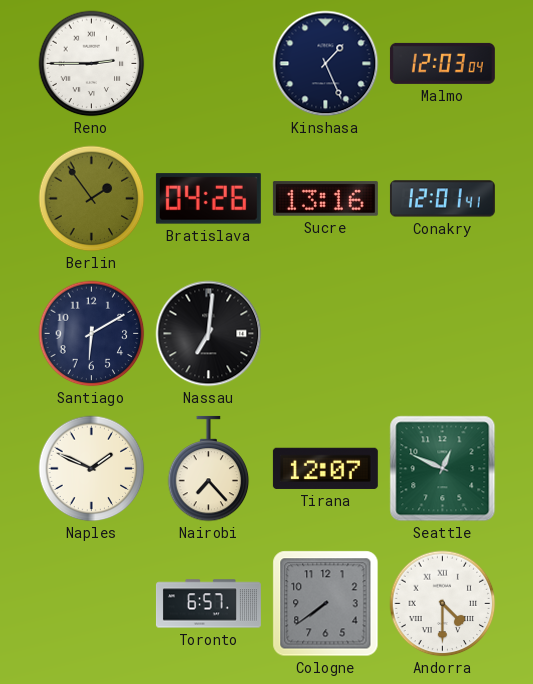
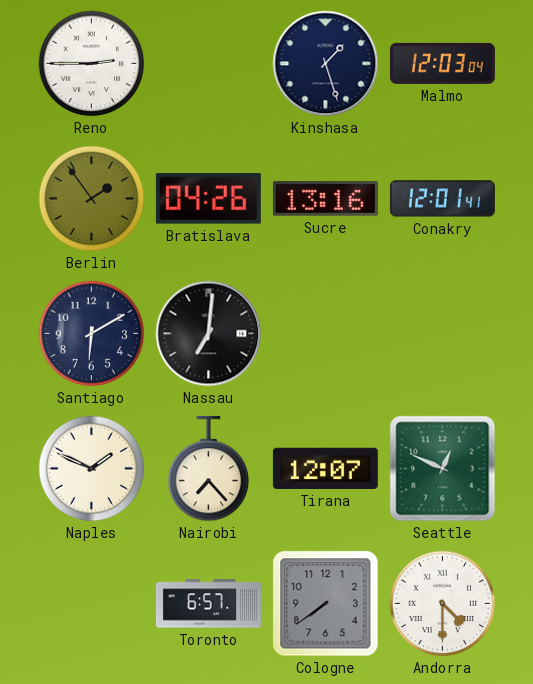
Kinshasa: 1:26 -> 1:27
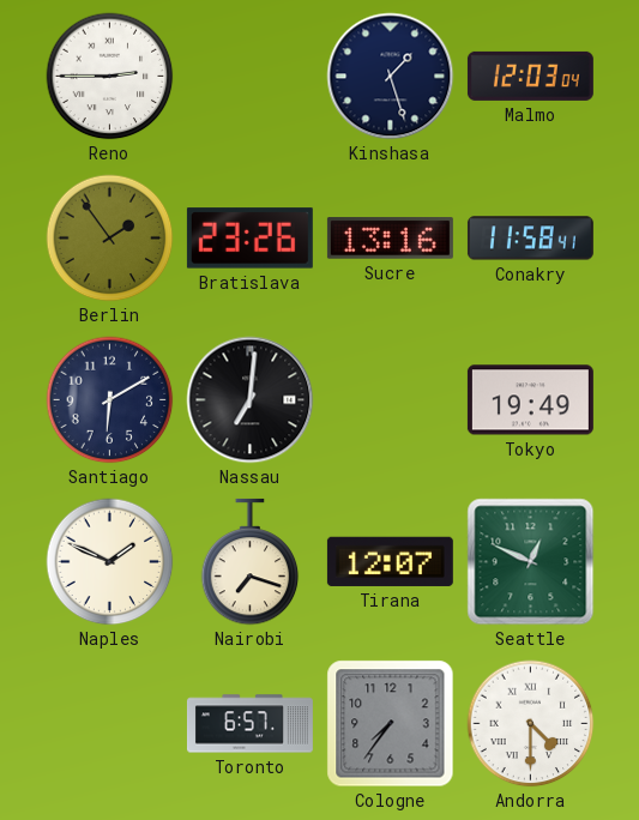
Bratislava: 04:26 -> 23:26
Conakry: 12:01 -> 11:58
Tokyo: none -> 19:49
Nairobi: 7:23 -> 7:18
Cologne: 7:39 -> 7:36
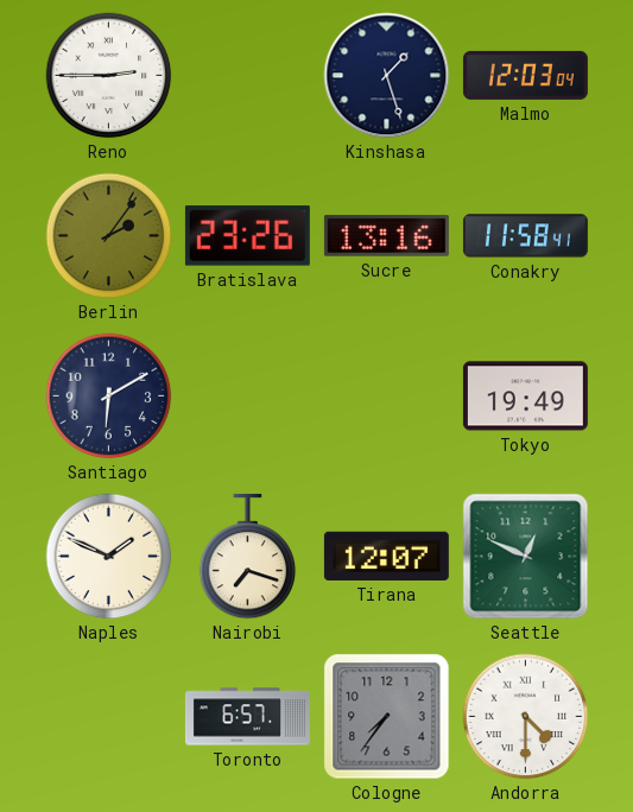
Berlin: 1:54 -> 2:06
Nassau: 7:01 -> none
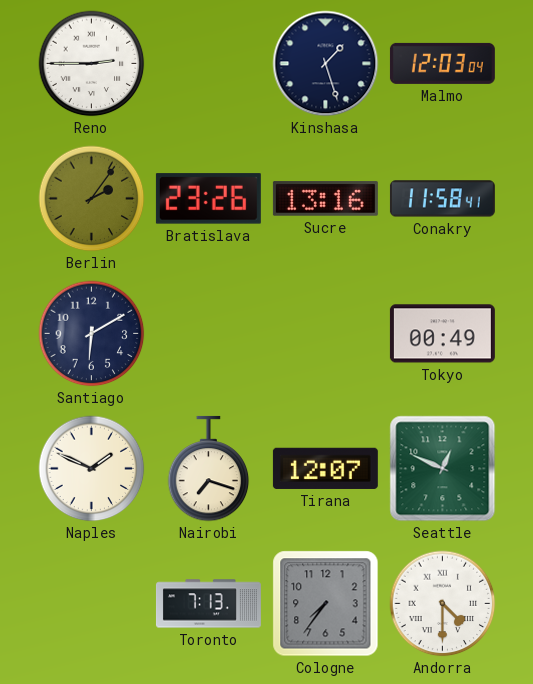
Tokyo: 19:49 -> 00:49
Toronto: 6:57 -> 7:13
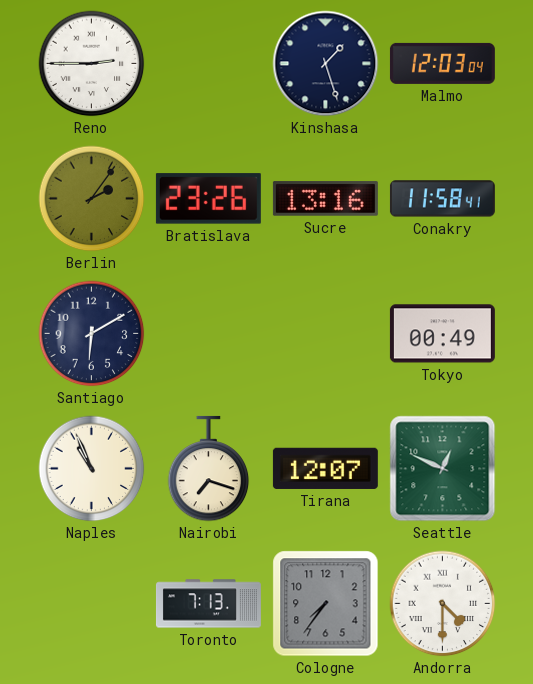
Naples: 1:49 -> 10:56
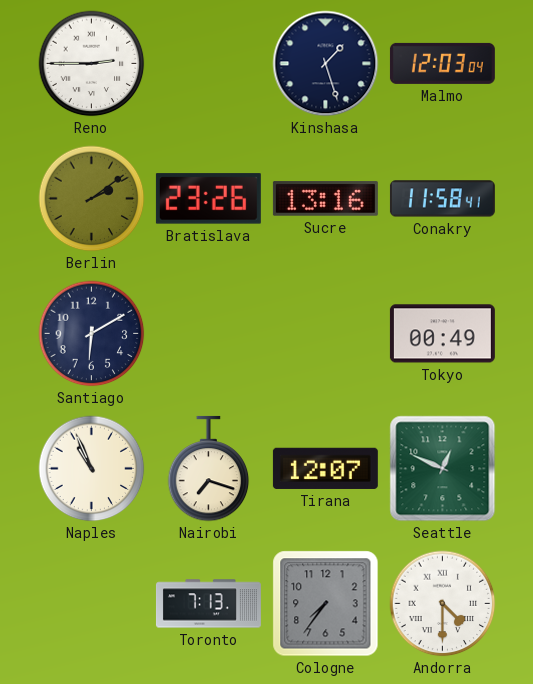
Berlin: 2:06 -> 2:09
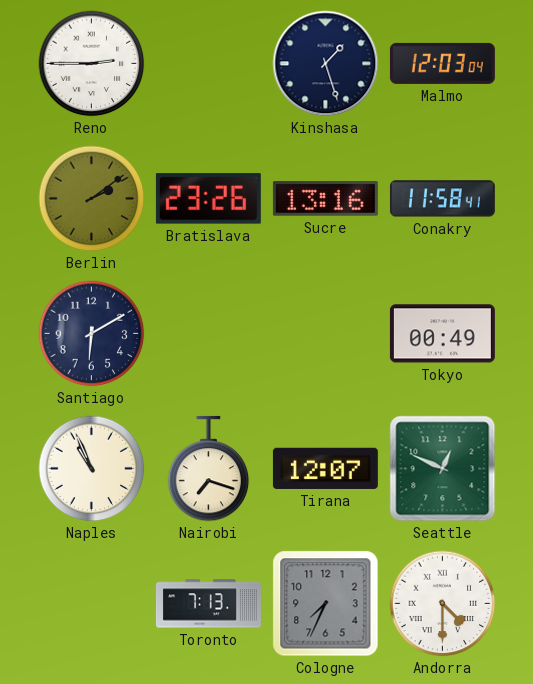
Cologne: 7:36 -> 7:34
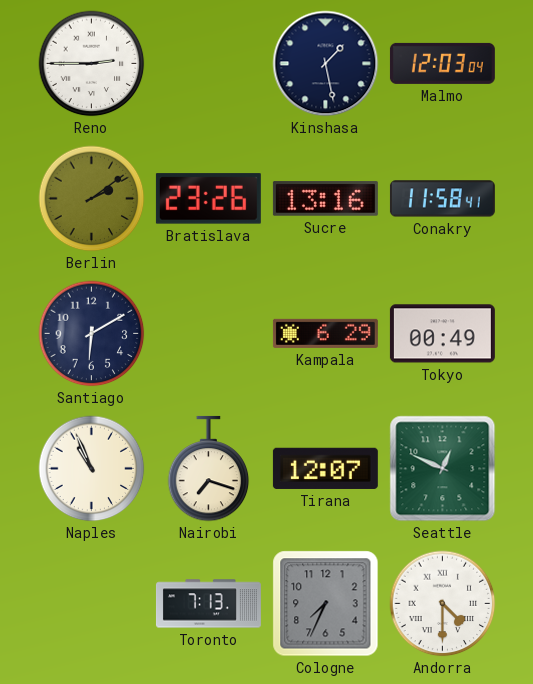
Kinshasa: 1:27 -> 1:28
Kampala: none -> 6:29
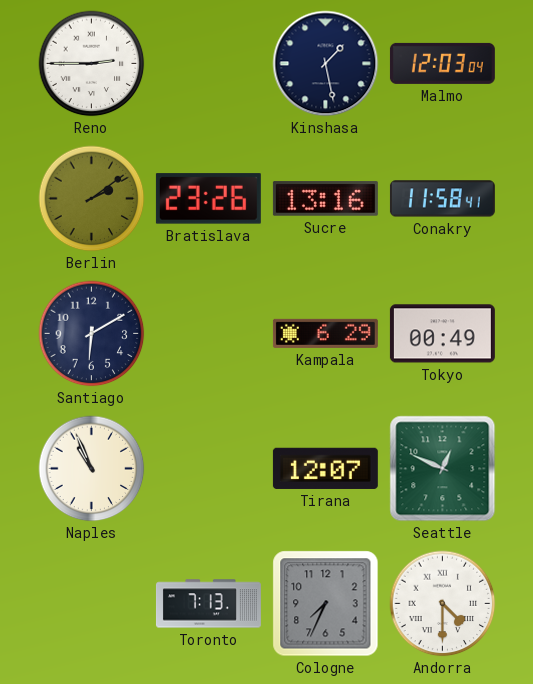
Nairobi: 7:18 -> none
